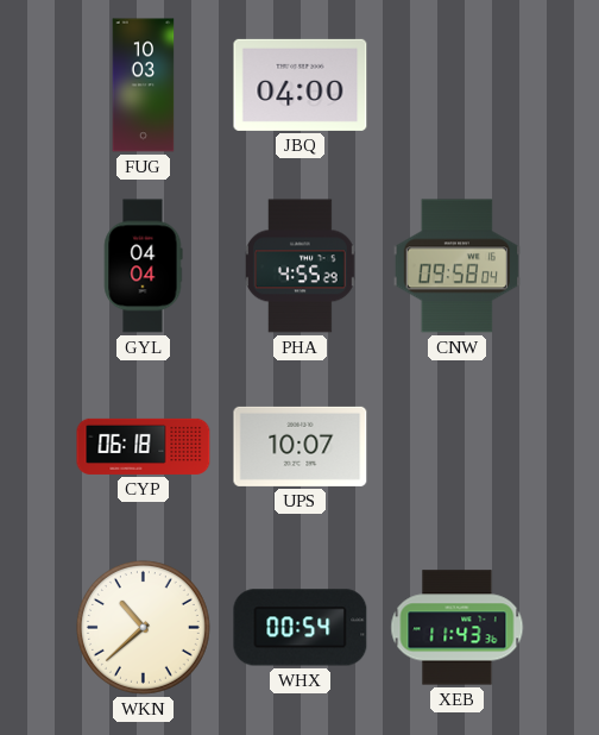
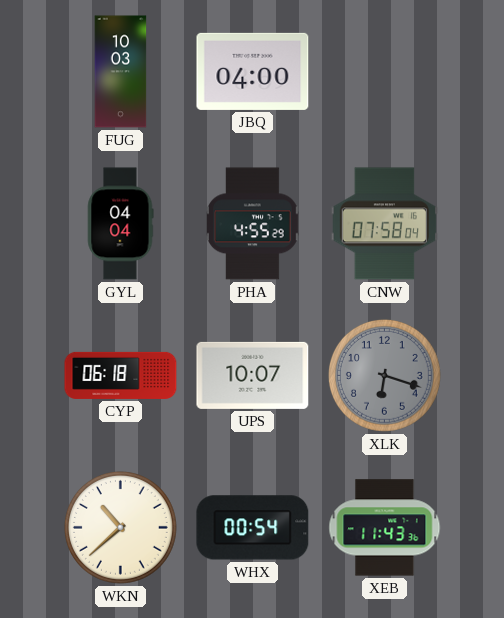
CNW: 09:58 -> 07:58
XLK: none -> 6:18
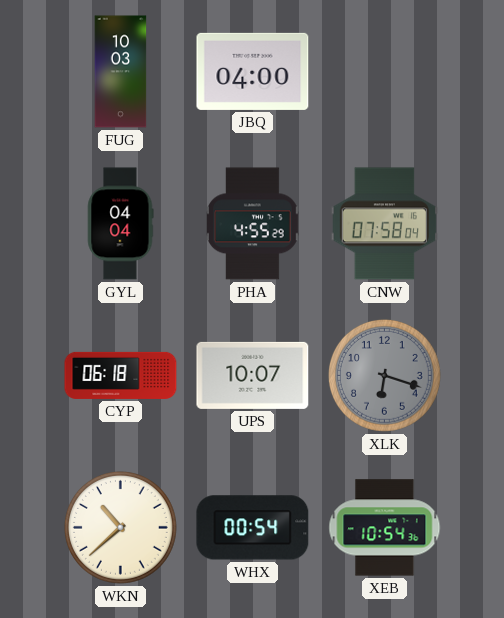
XEB: 11:43 -> 10:54
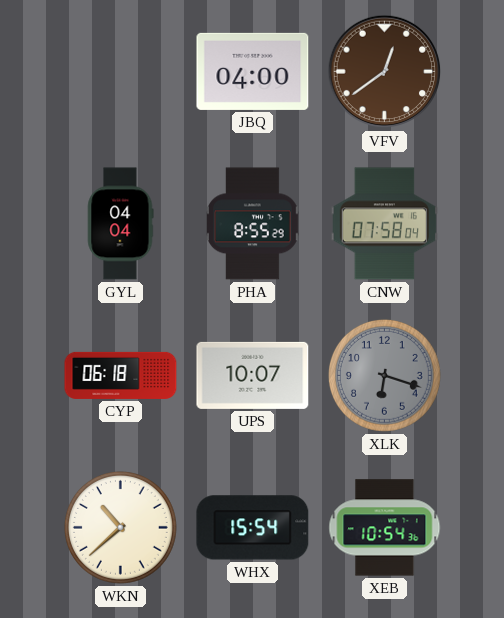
FUG: 10:03 -> none
VFV: none -> 12:39
PHA: 4:55 -> 8:55
WHX: 00:54 -> 15:54
